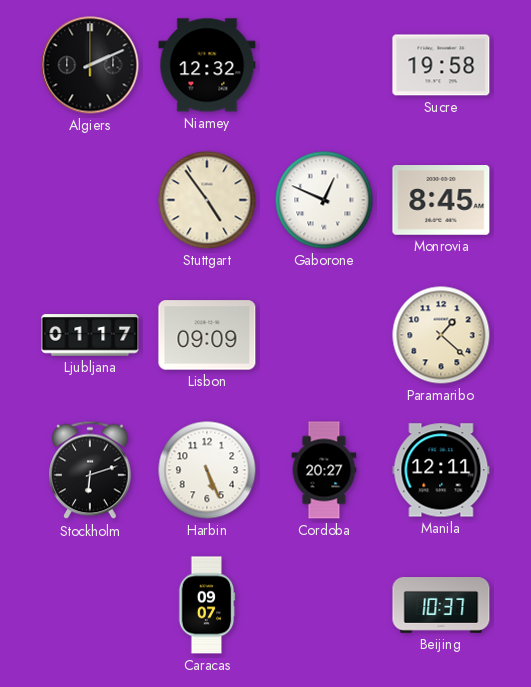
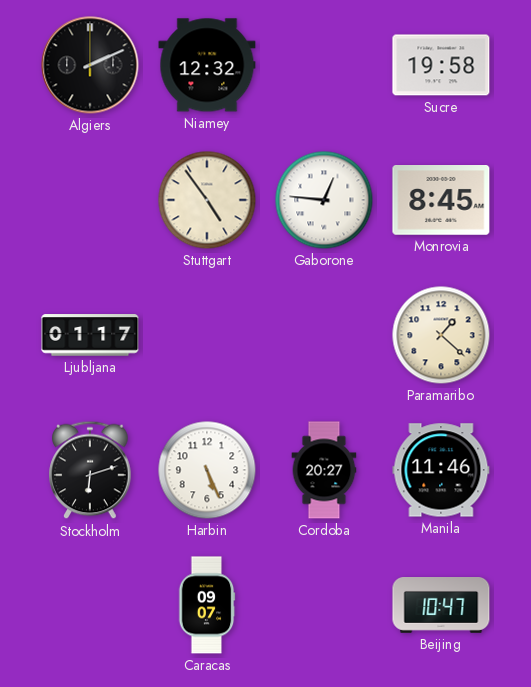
Gaborone: 12:49 -> 12:46
Lisbon: 09:09 -> none
Manila: 12:11 -> 11:46
Beijing: 10:37 -> 10:47
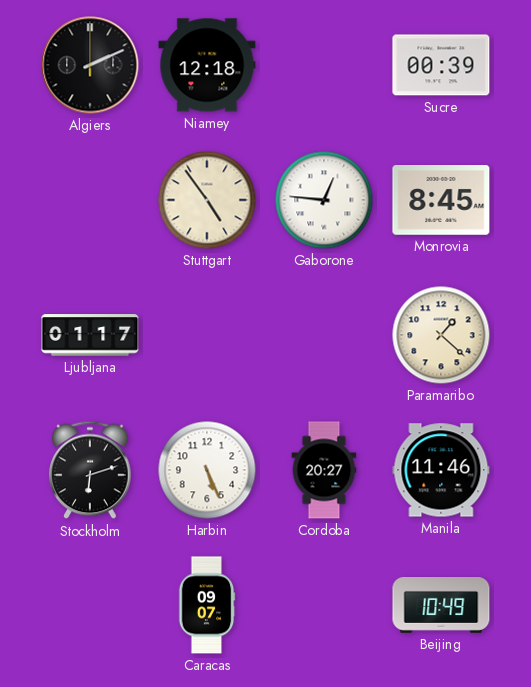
Niamey: 12:32 -> 12:18
Sucre: 19:58 -> 00:39
Beijing: 10:47 -> 10:49
